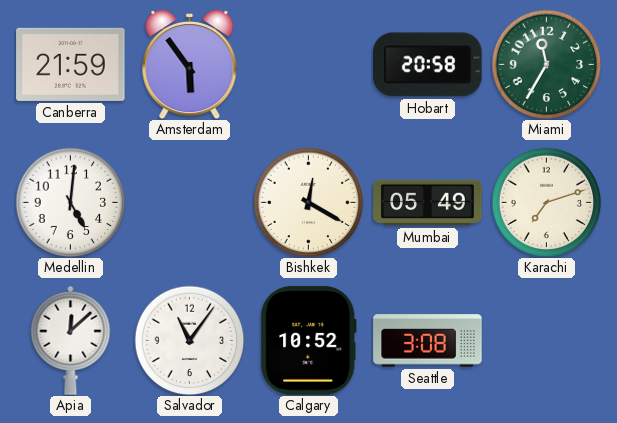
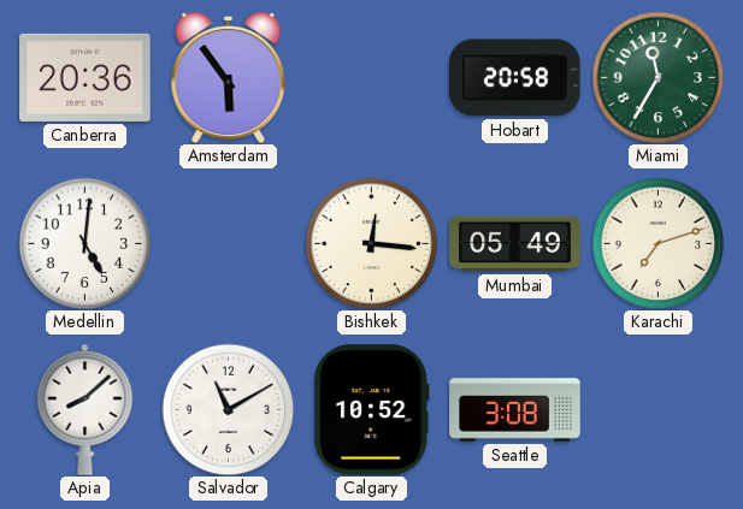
Canberra: 21:59 -> 20:36
Bishkek: 12:20 -> 12:16
Apia: 12:08 -> 8:08
Salvador: 11:06 -> 11:10
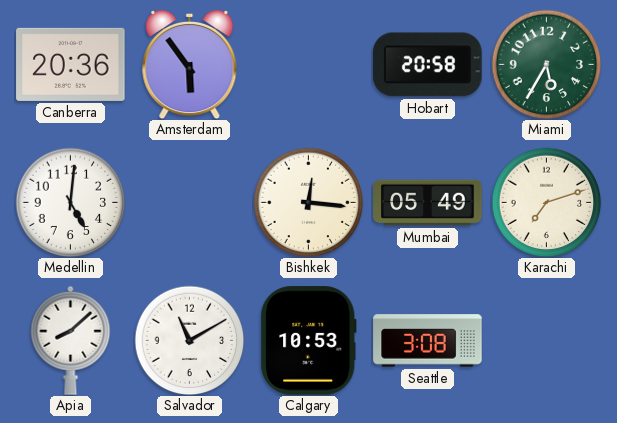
Miami: 11:35 -> 5:35
Calgary: 10:52 -> 10:53
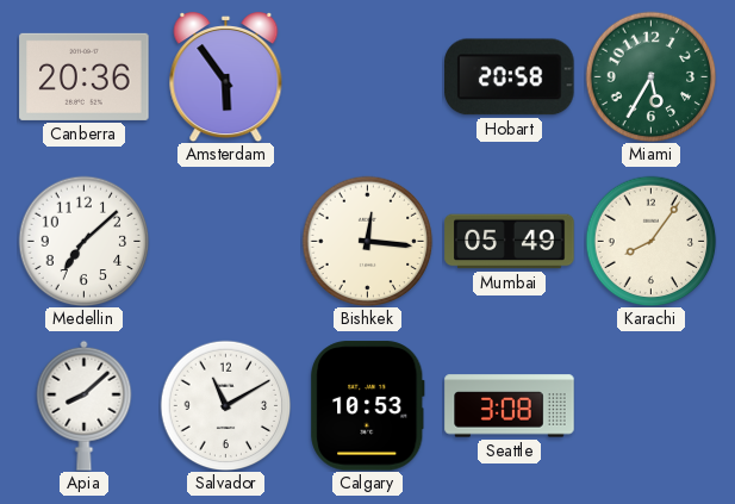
Medellin: 5:01 -> 7:08
Karachi: 7:12 -> 8:06
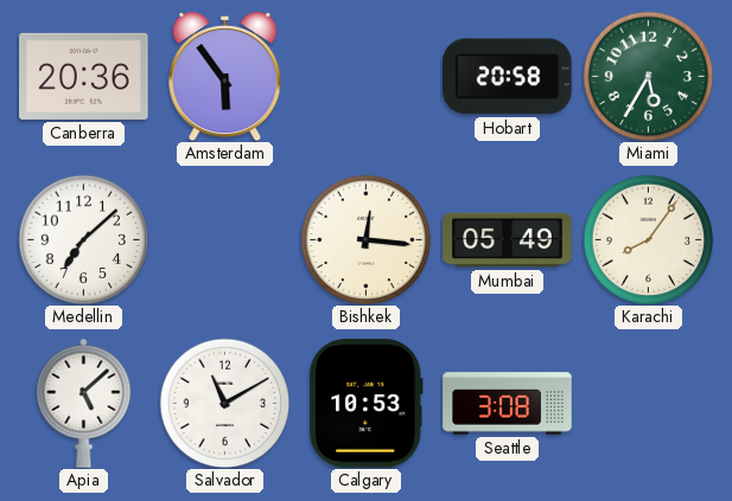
Apia: 8:08 -> 5:08
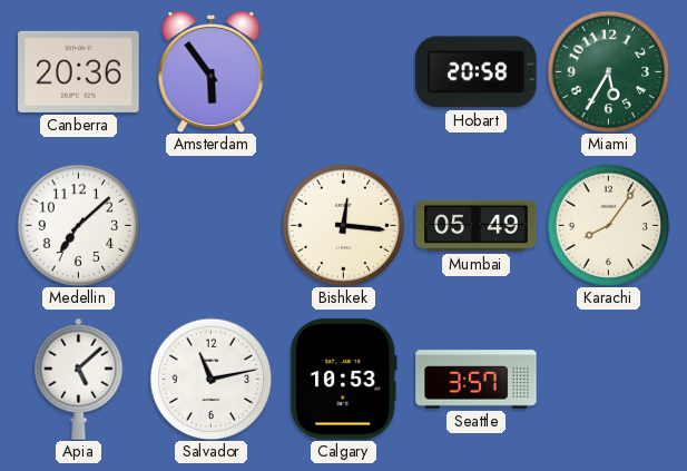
Salvador: 11:10 -> 11:13
Seattle: 3:08 -> 3:57
